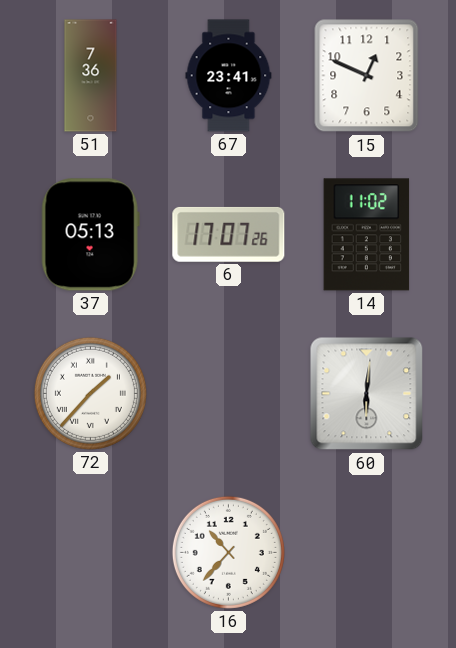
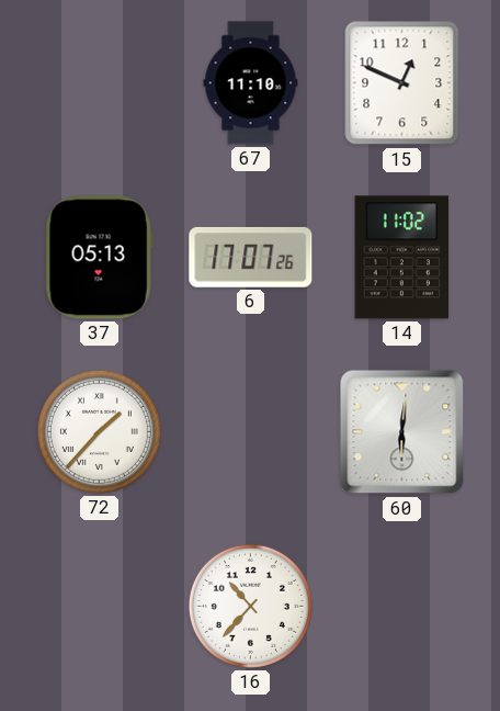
51: 7:36 -> none
67: 23:41 -> 11:10
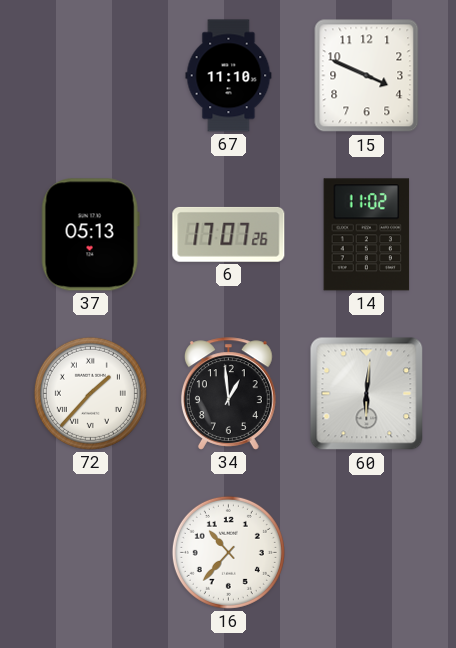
15: 12:49 -> 3:49
34: none -> 12:59
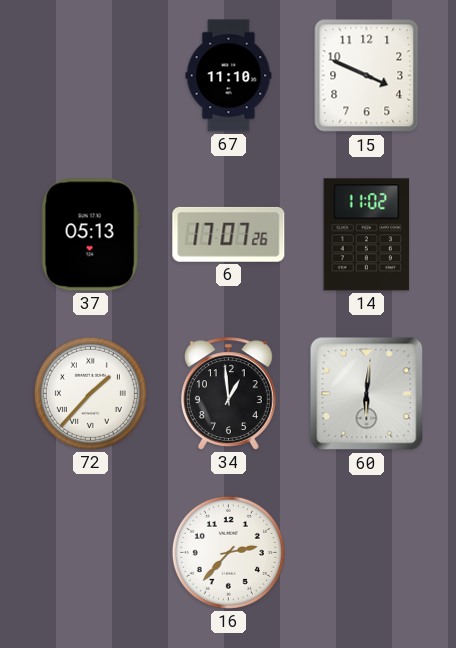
16: 10:37 -> 2:37
